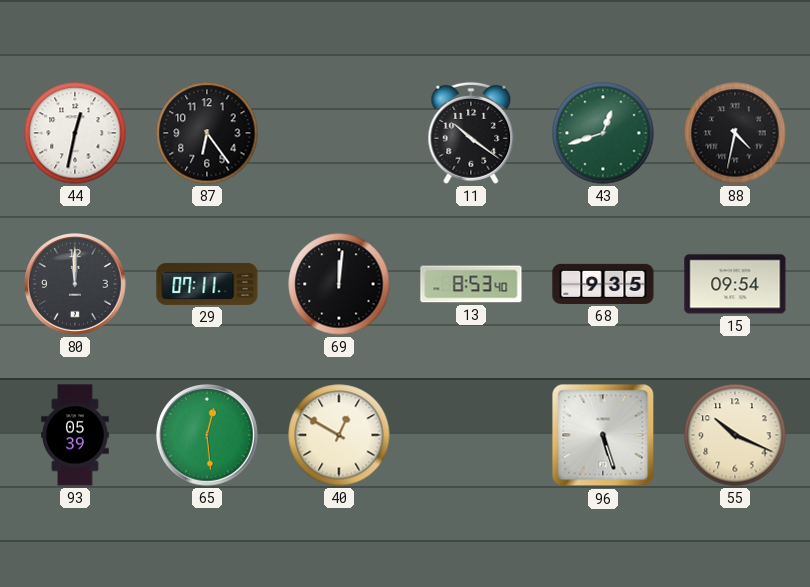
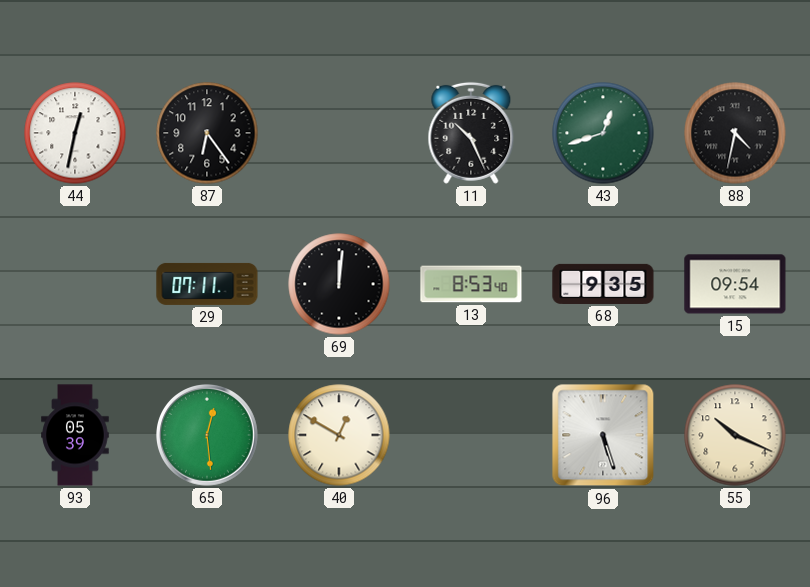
11: 10:21 -> 10:26
80: 12:00 -> none
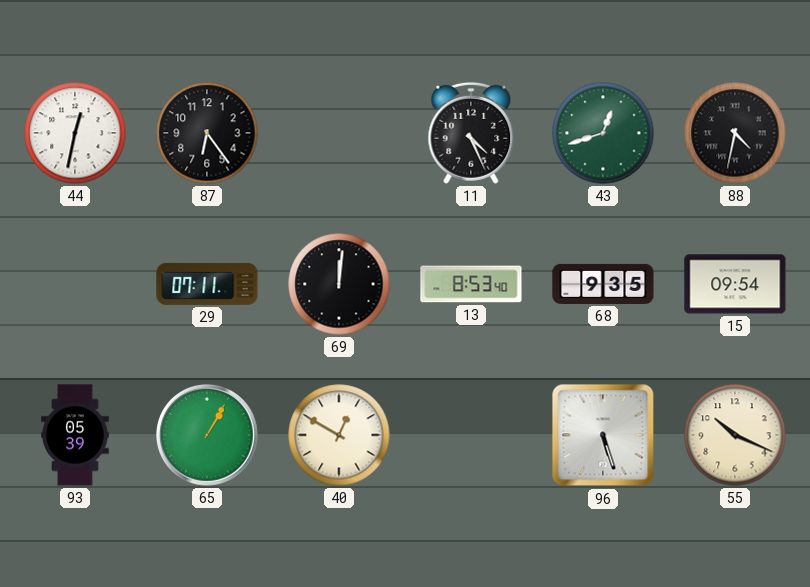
11: 10:26 -> 4:26
65: 12:29 -> 1:05
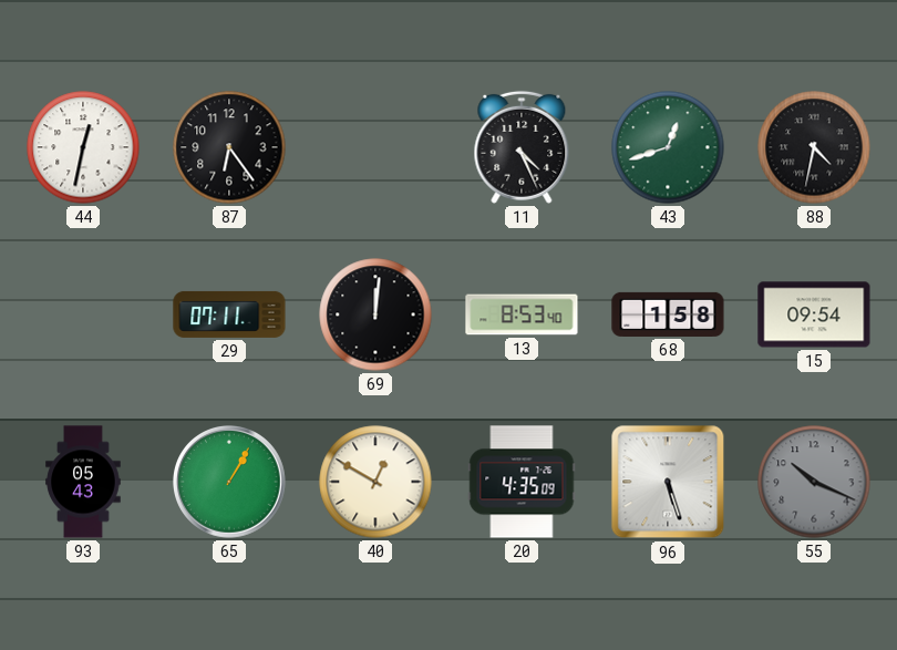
68: 9:35 -> 1:58
93: 05:39 -> 05:43
20: none -> 4:35
55 dial: cream -> grey
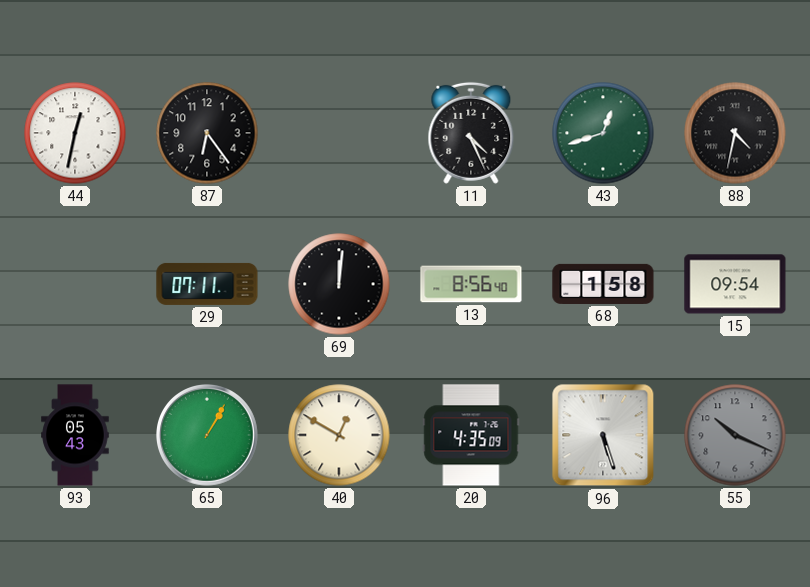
13: 8:53 -> 8:56
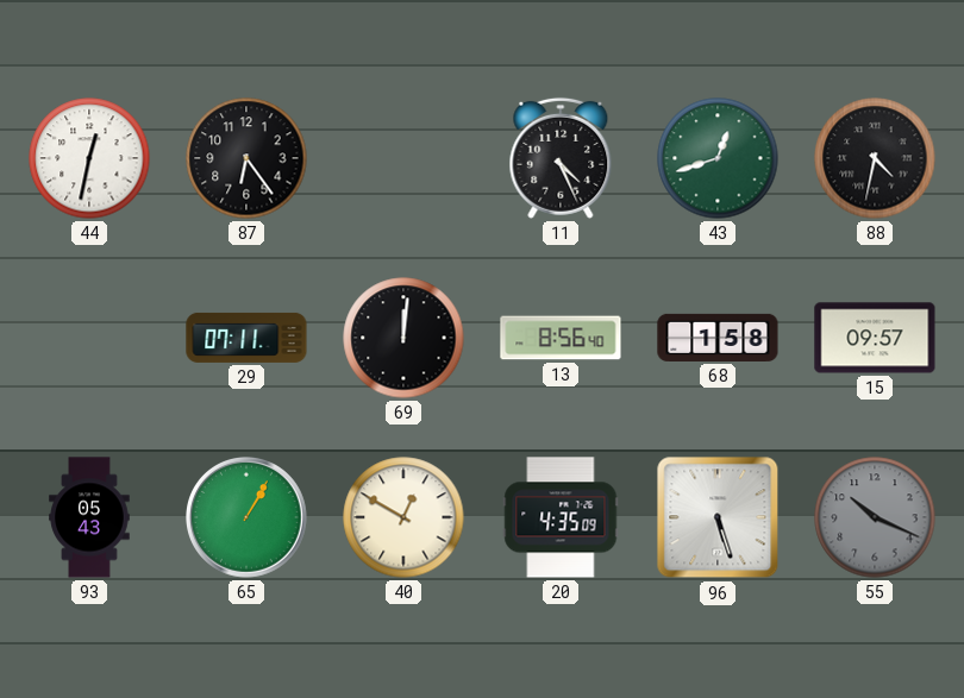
15: 09:54 -> 09:57
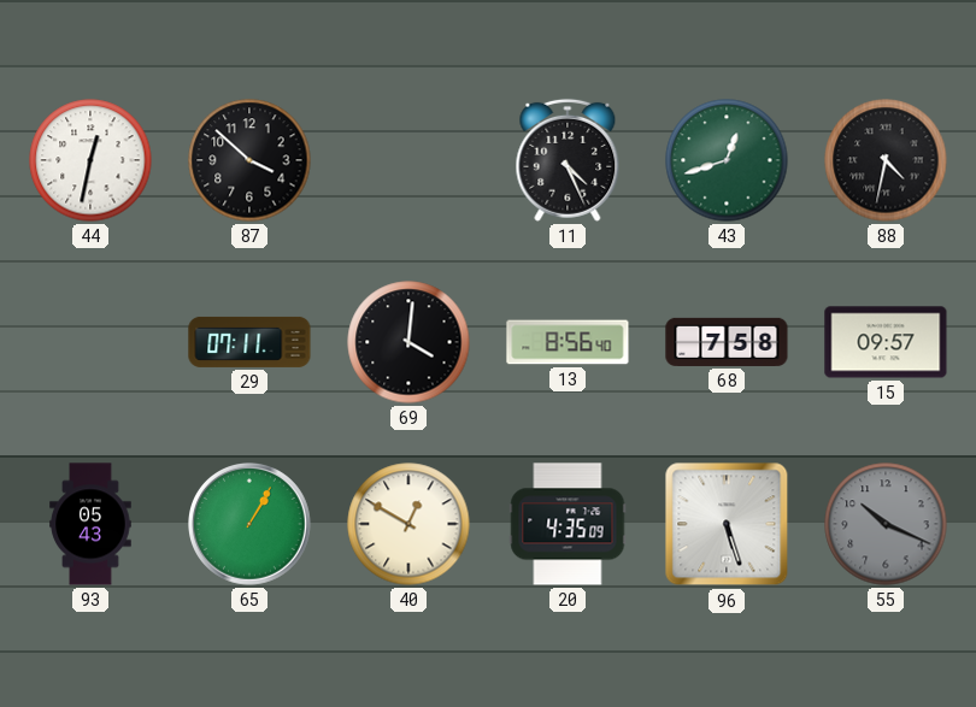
87: 6:24 -> 3:52
69: 12:01 -> 4:01
68: 1:58 -> 7:58
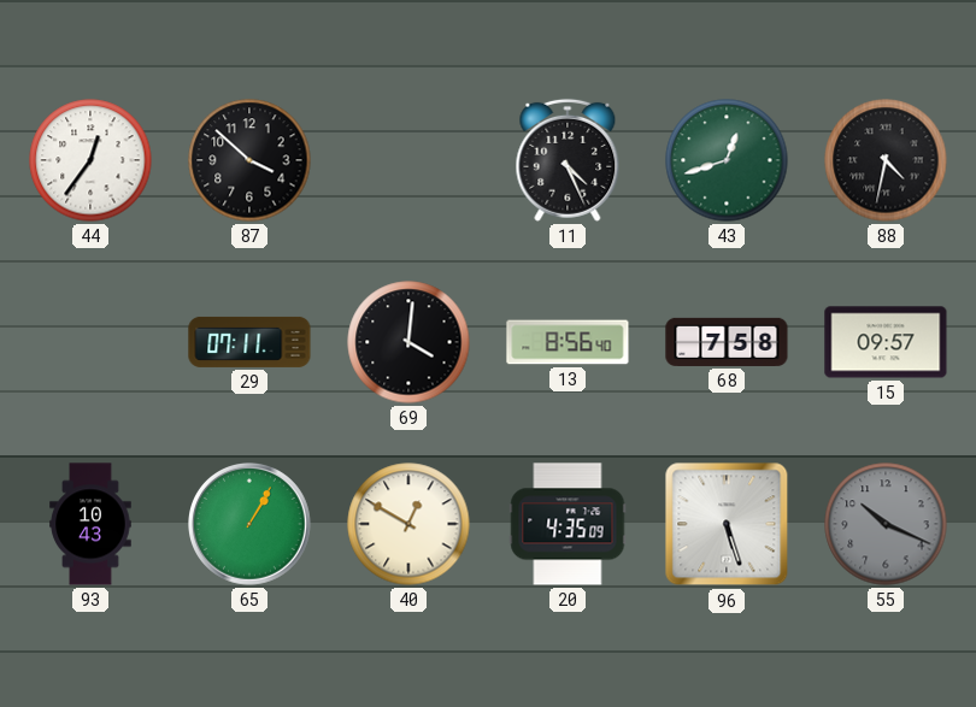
44: 12:32 -> 12:36
93: 05:43 -> 10:43
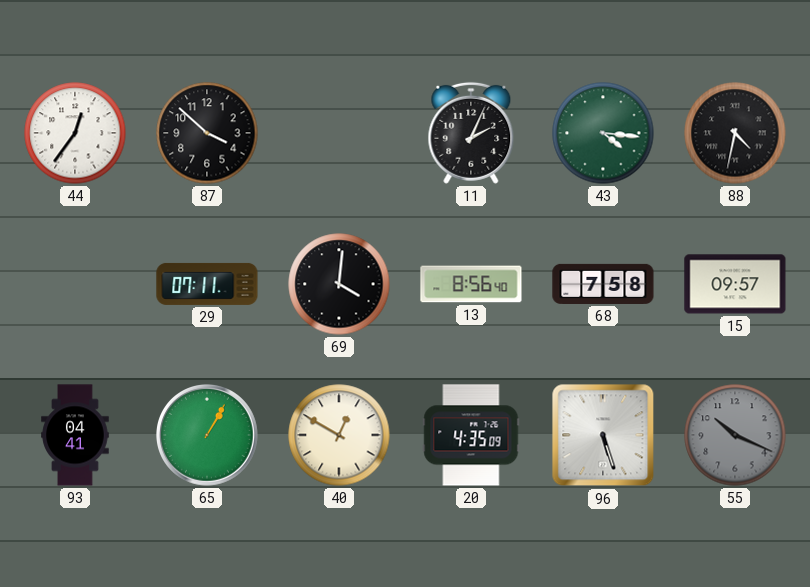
11: 4:26 -> 2:04
43: 12:42 -> 4:16
93: 10:43 -> 04:41
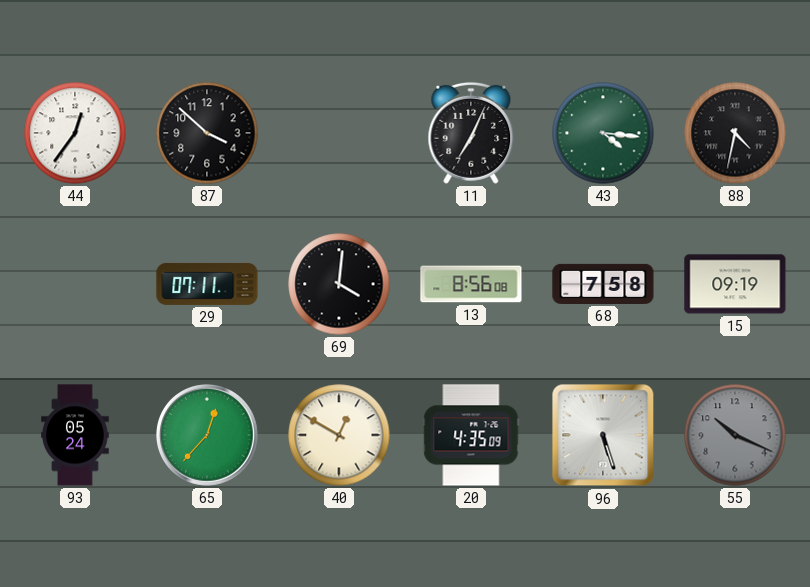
11: 2:04 -> 7:04
13: 8:56:40 -> 8:56:08
15: 09:57 -> 09:19
93: 04:41 -> 05:24
65: 1:05 -> 12:37
